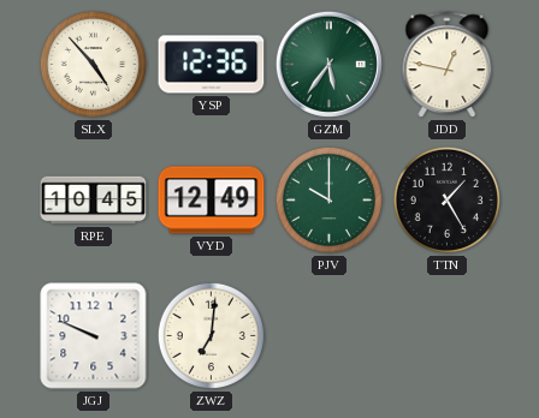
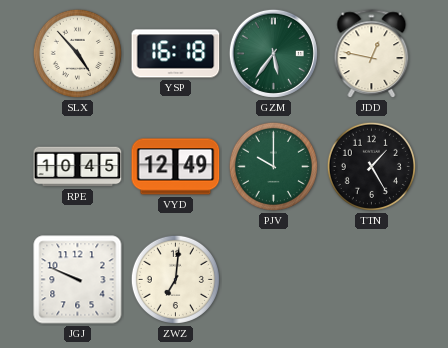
YSP: 12:36 -> 16:18
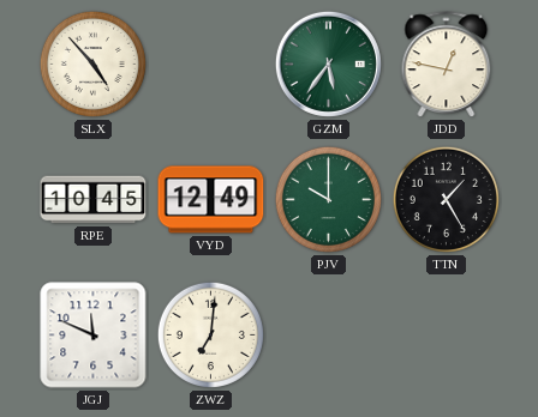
YSP: 16:18 -> none
JGJ: 9:49 -> 11:49
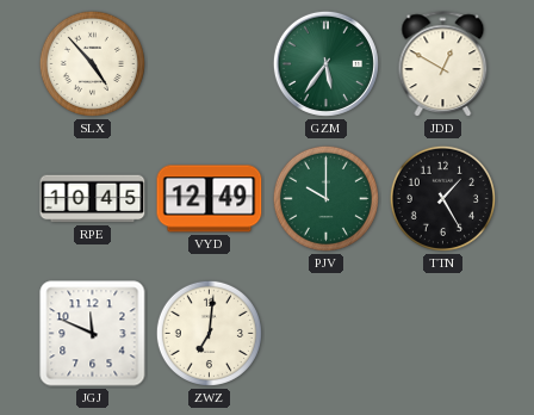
JDD: 12:47 -> 12:50
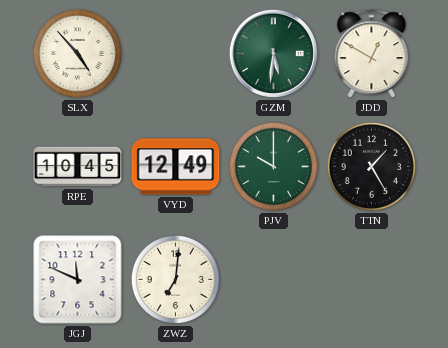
GZM: 5:36 -> 5:31
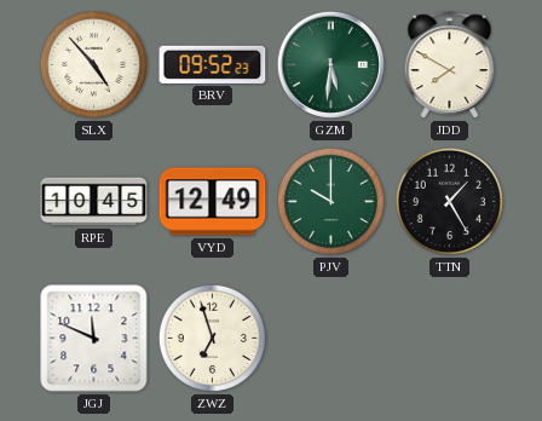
BRV: none -> 09:52
JDD: 12:50 -> 7:50
ZWZ: 7:01 -> 6:57
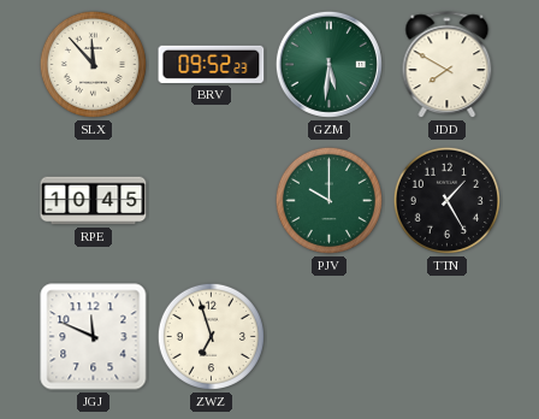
SLX: 4:53 -> 11:53
VYD: 12:49 -> none
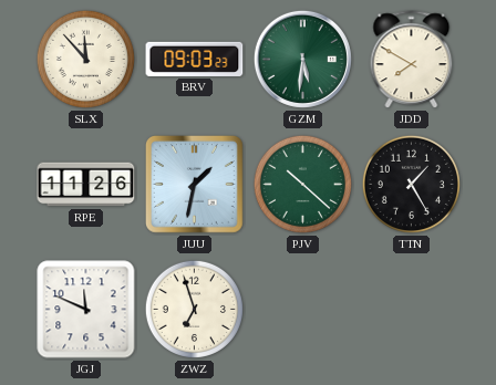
BRV: 09:52 -> 09:03
RPE: 10:45 -> 11:26
JUU: none -> 1:32
PJV: 10:00 -> 10:22
